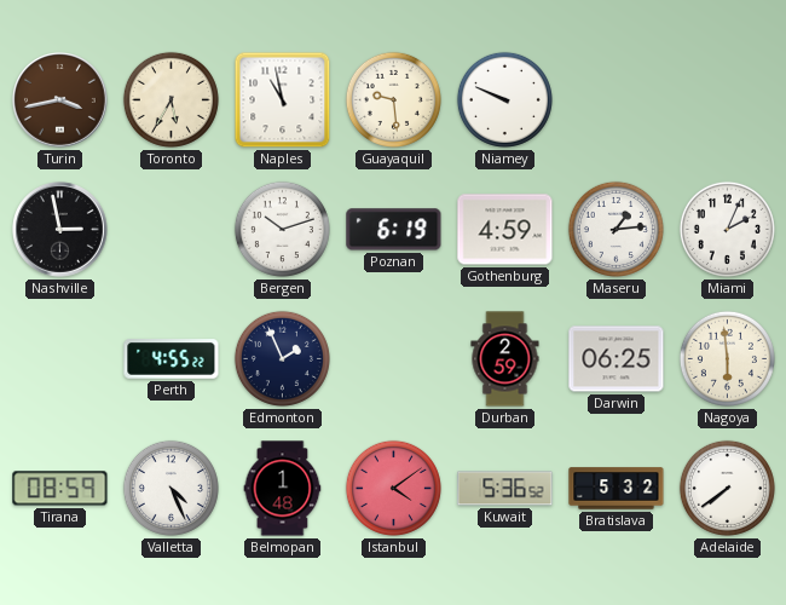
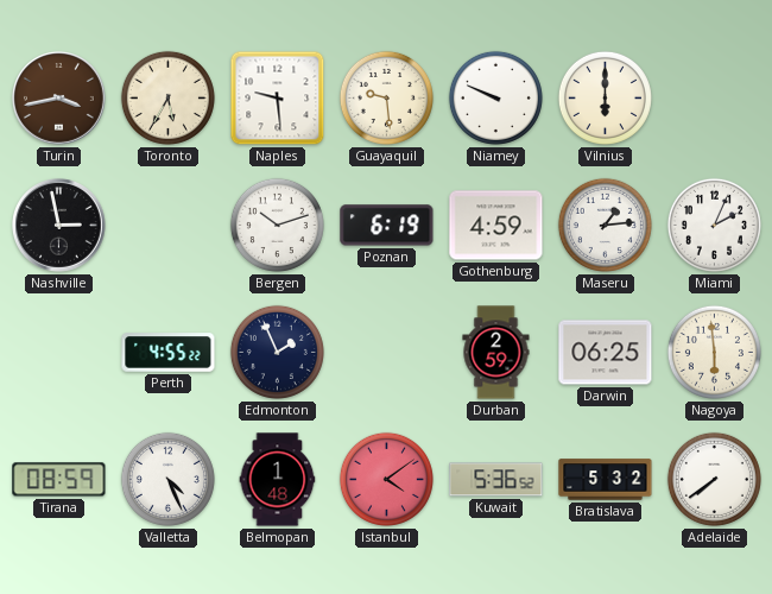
Naples: 10:58 -> 9:29
Vilnius: none -> 6:00
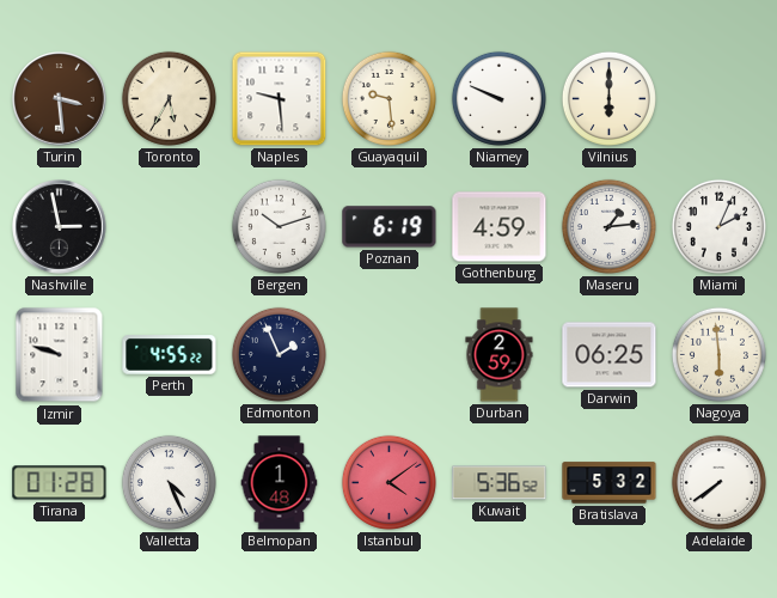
Turin: 3:43 -> 3:29
Izmir: none -> 9:48
Tirana: 08:59 -> 01:28
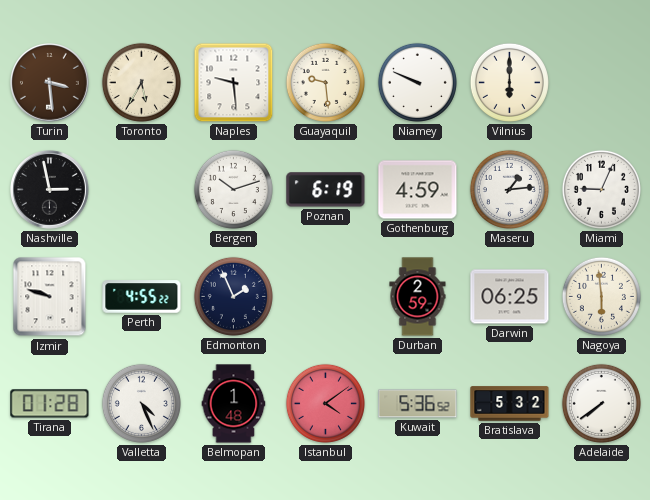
Miami: 2:04 -> 9:04
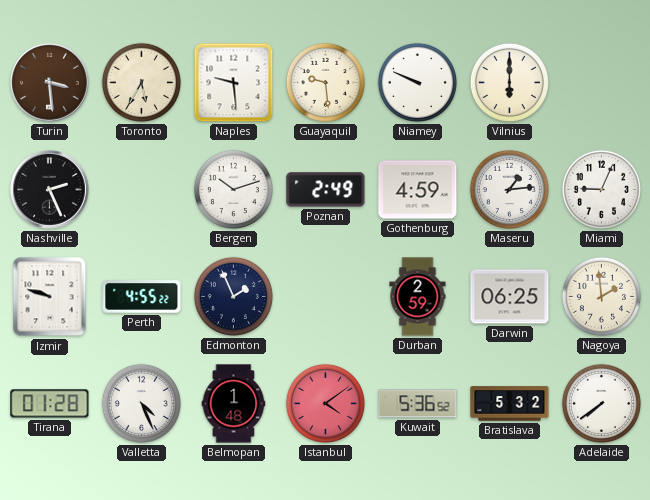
Nashville: 2:58 -> 2:26
Poznan: 6:19 -> 2:49
Nagoya: 5:59 -> 1:59
